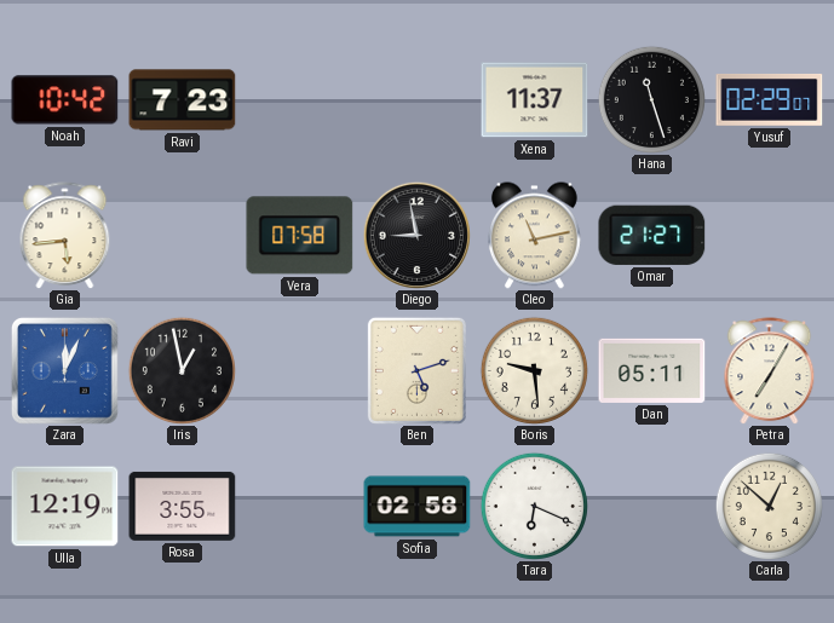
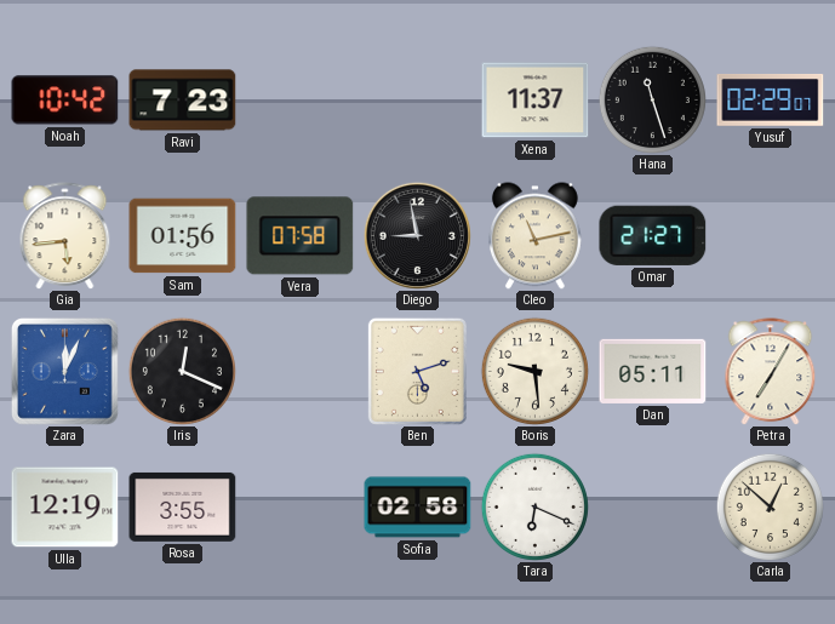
Sam: none -> 01:56
Iris: 12:58 -> 12:19
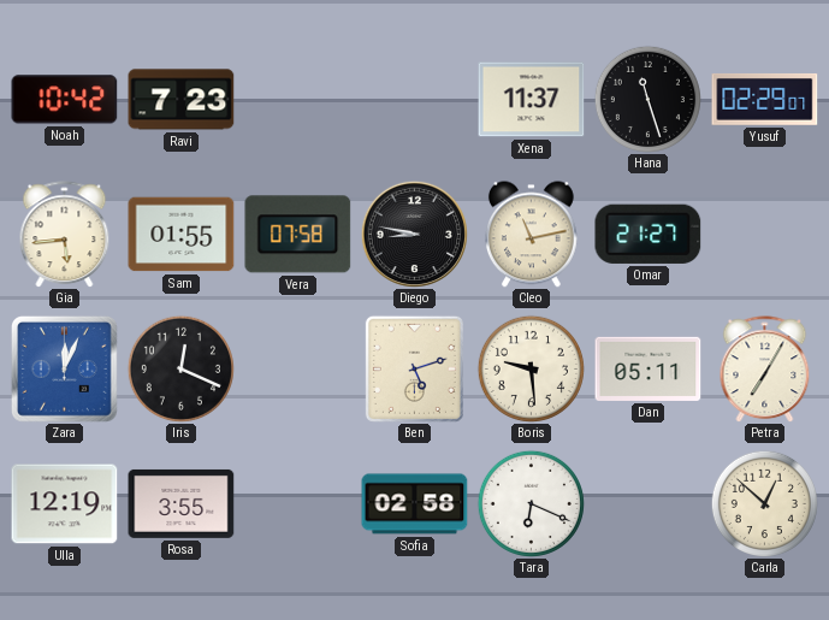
Sam: 01:56 -> 01:55
Diego: 8:58 -> 8:47
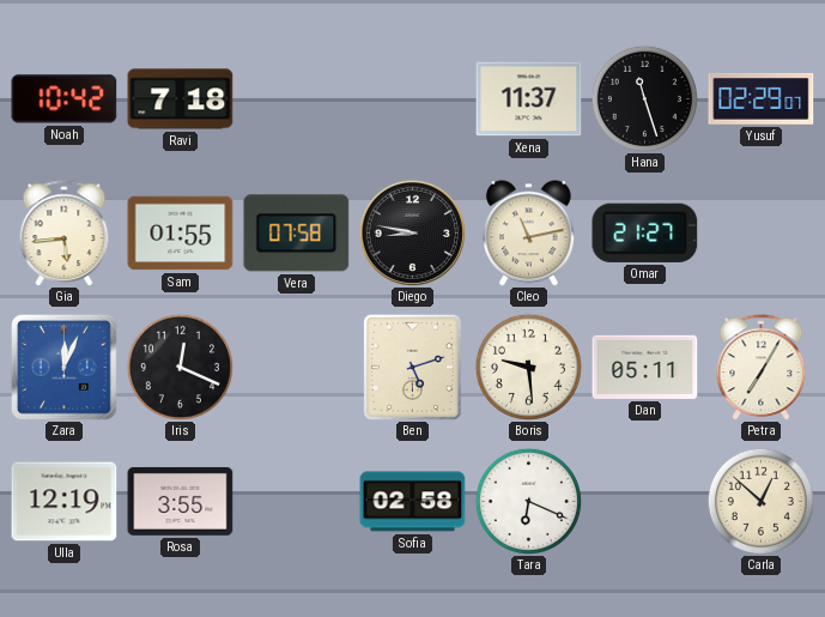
Ravi: 7:23 -> 7:18
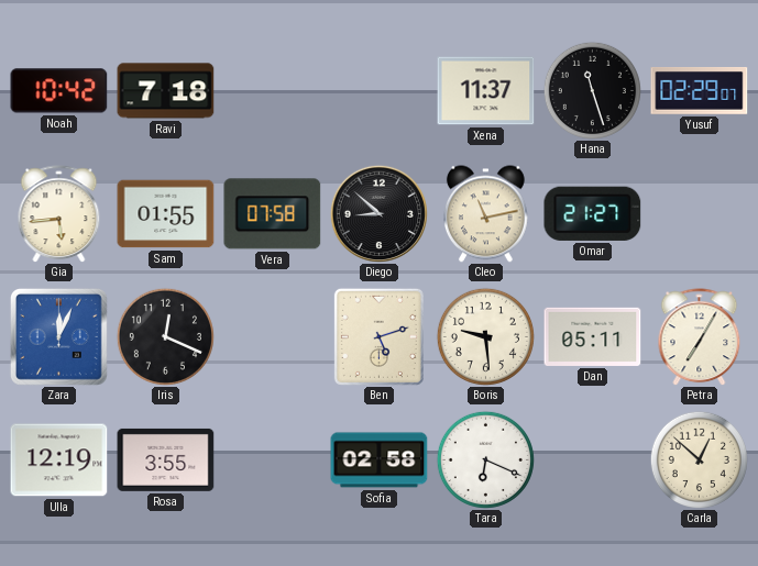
Diego: 8:47 -> 8:52
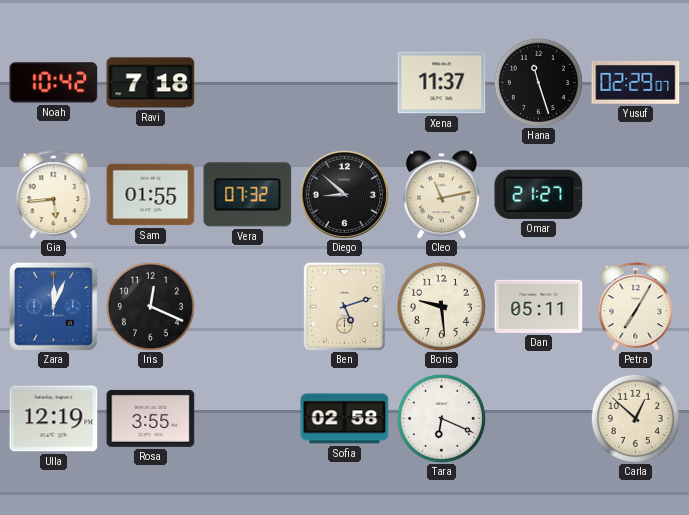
Vera: 07:58 -> 07:32
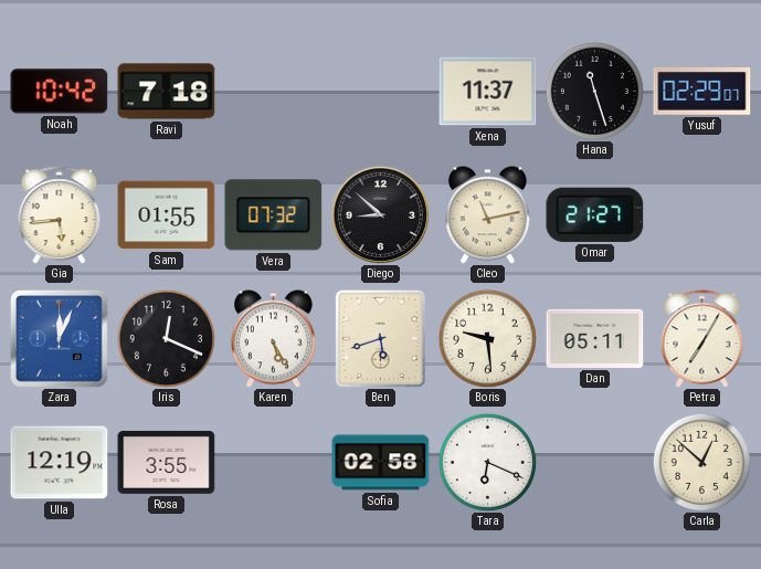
Karen: none -> 5:25
Ben: 5:12 -> 5:42
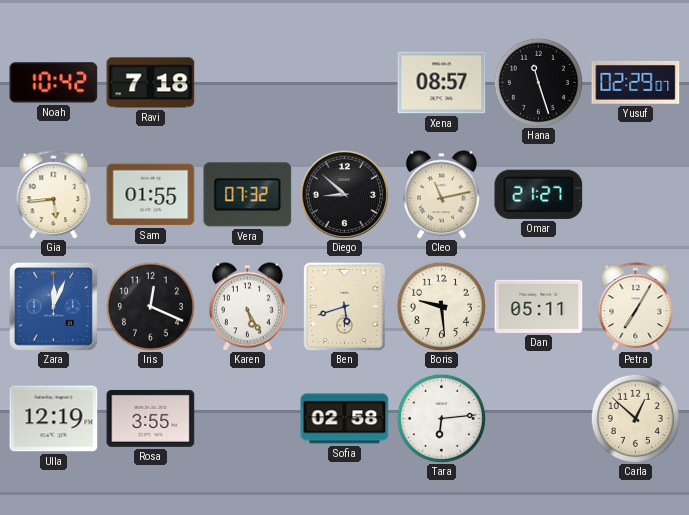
Xena: 11:37 -> 08:57
Tara: 6:19 -> 6:14
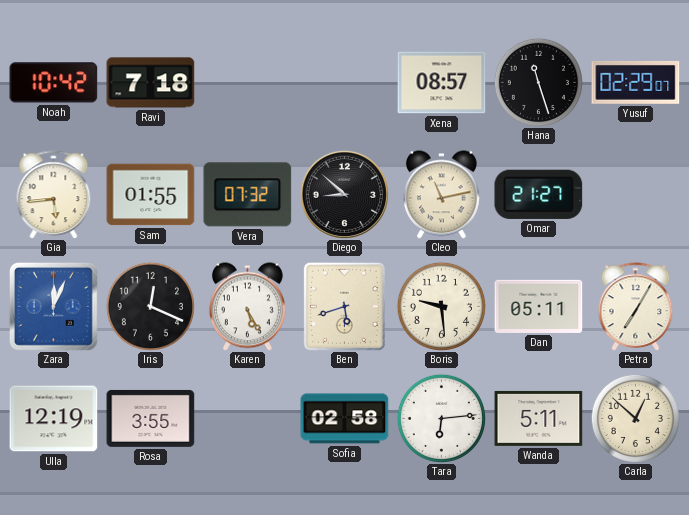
Wanda: none -> 5:11
